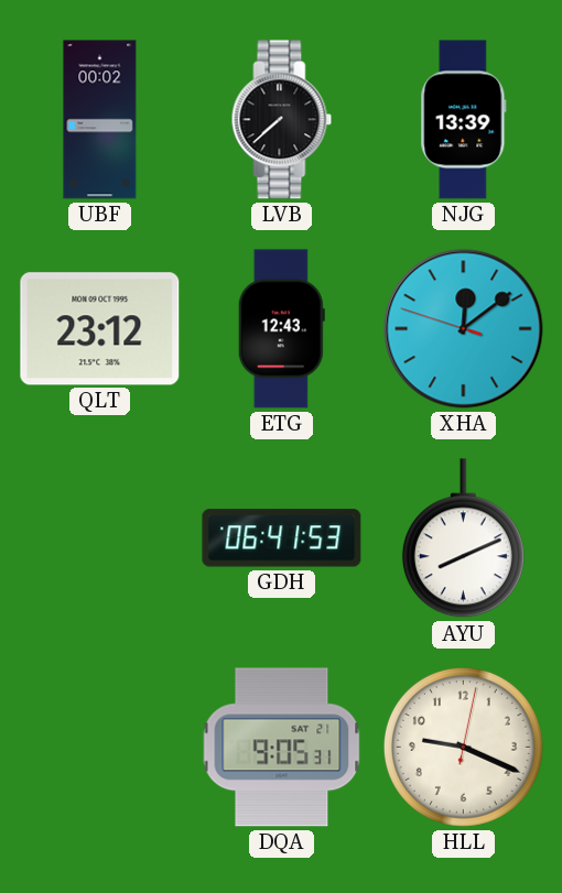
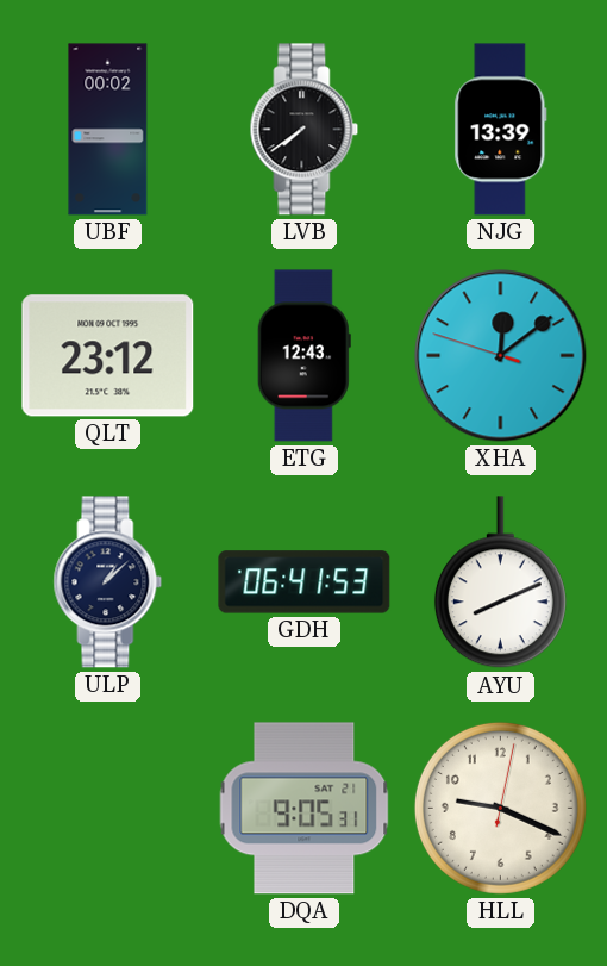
LVB: 7:38 -> 7:39
ULP: none -> 1:08
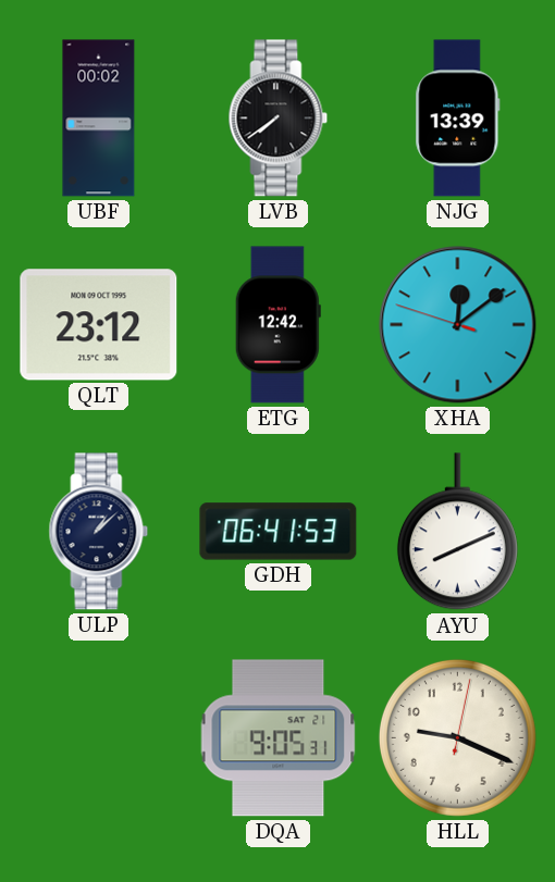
ETG: 12:43 -> 12:42
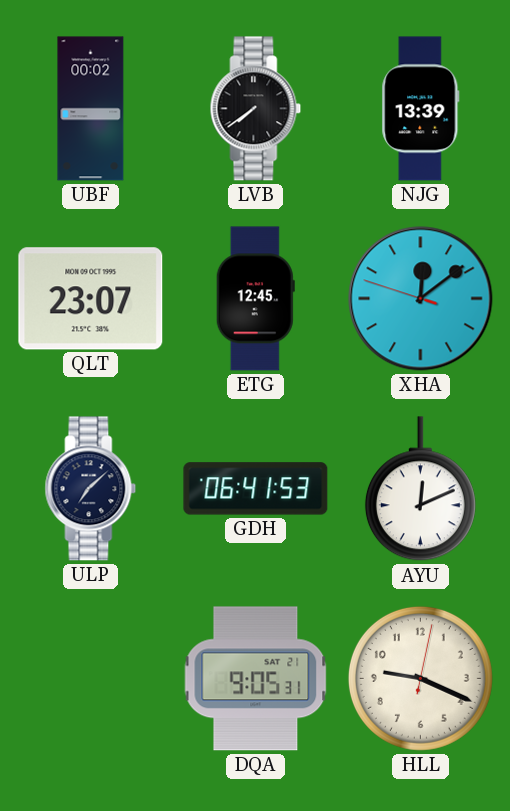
QLT: 23:12 -> 23:07
ETG: 12:42 -> 12:45
ULP: 1:08 -> 7:08
AYU: 8:11 -> 12:11
